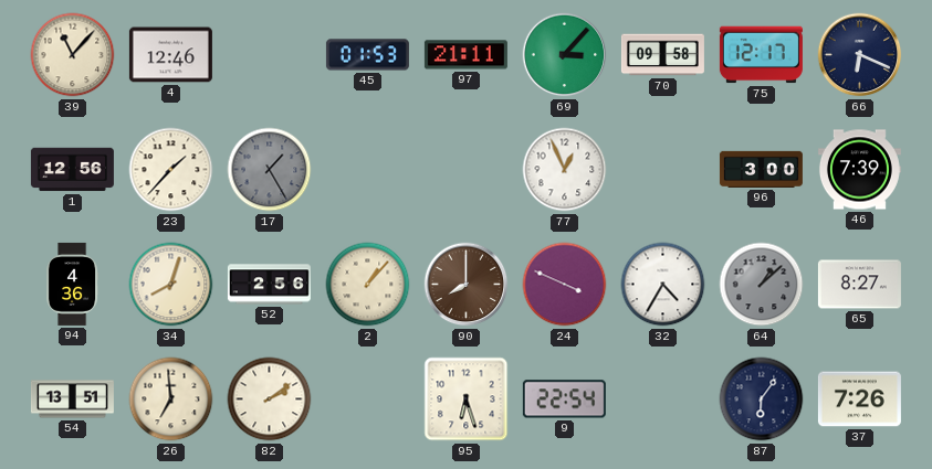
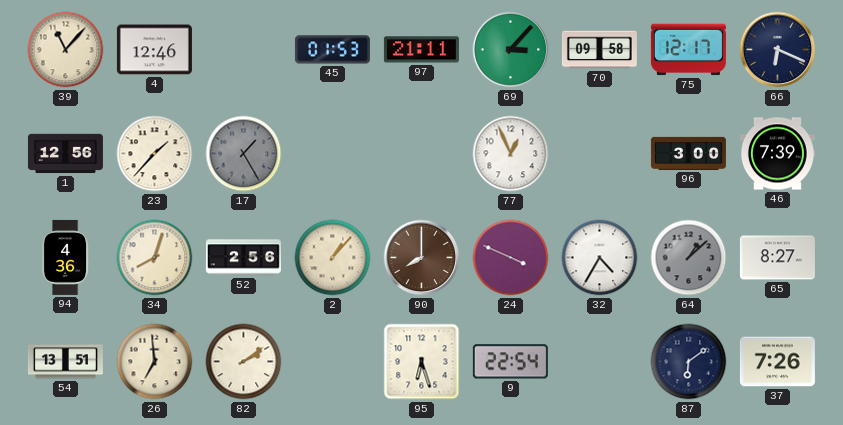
87: 6:06 -> 6:09
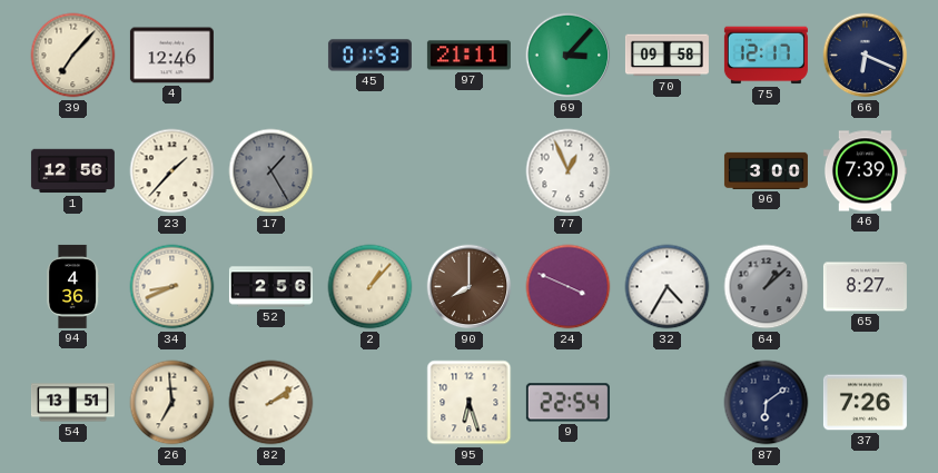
39: 11:07 -> 7:07
34: 8:03 -> 8:41
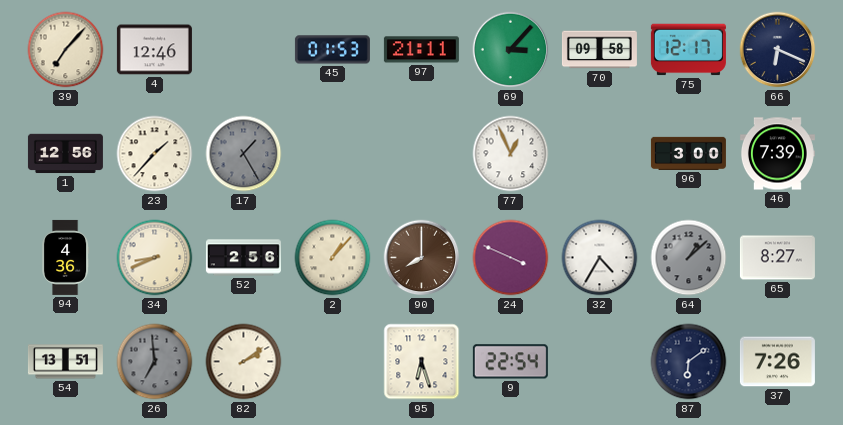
26 dial: cream -> grey
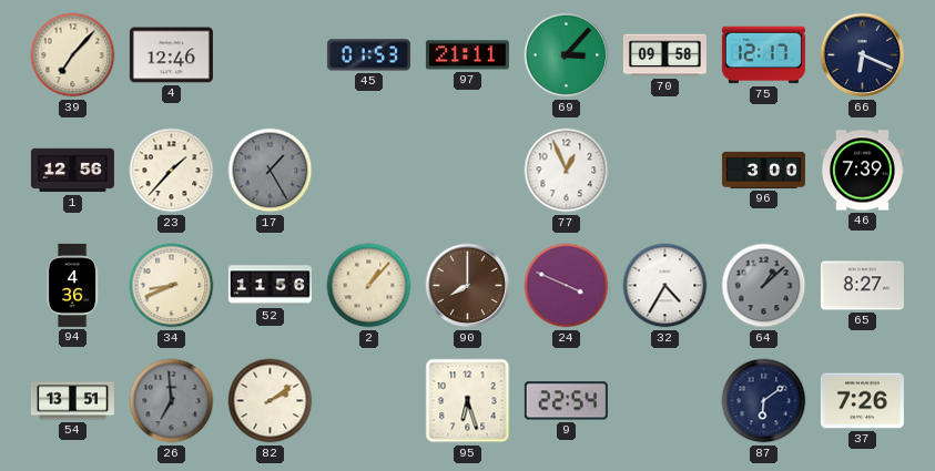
52: 2:56 -> 11:56
